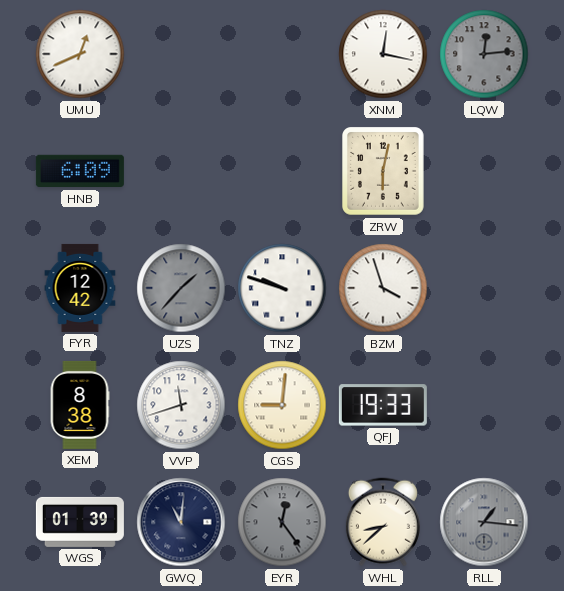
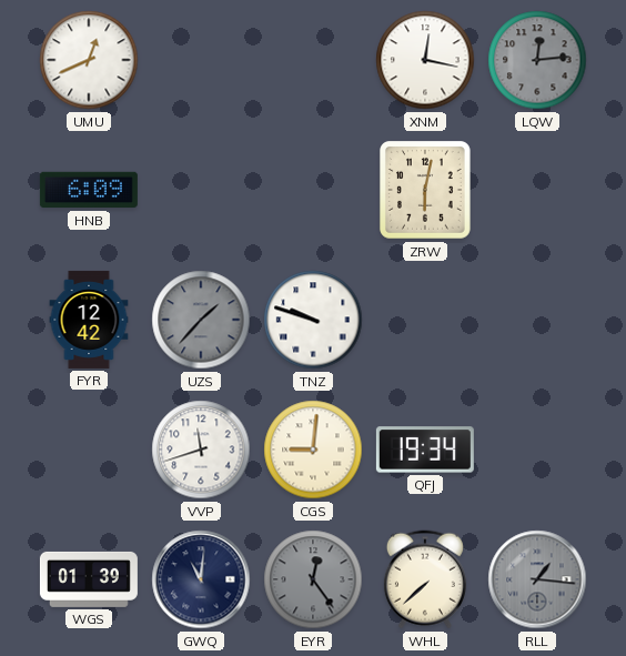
BZM: 3:57 -> none
XEM: 8:38 -> none
QFJ: 19:33 -> 19:34
WHL: 8:38 -> 7:38
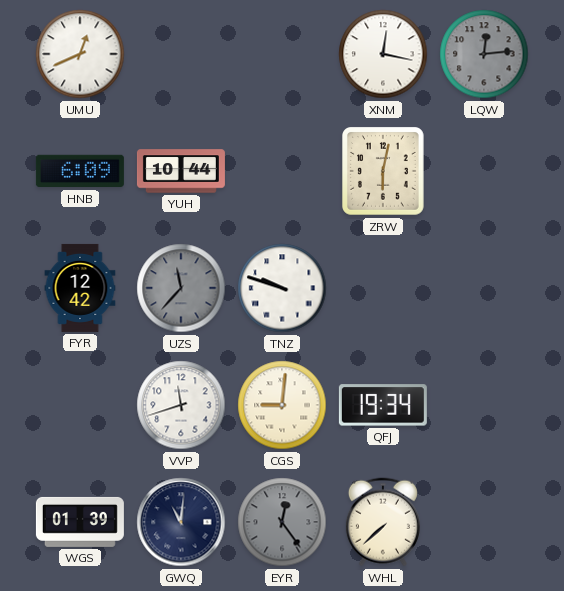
YUH: none -> 10:44
UZS: 1:37 -> 11:37
RLL: 1:16 -> none
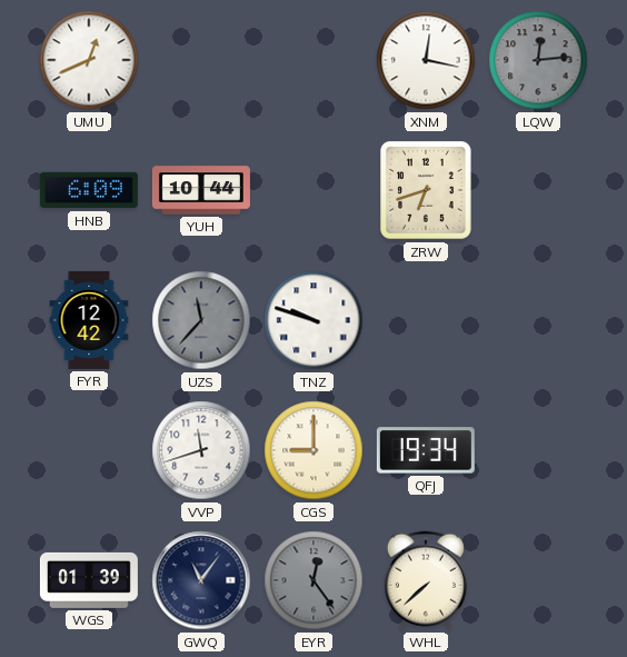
ZRW: 6:02 -> 6:42
CGS: 9:01 -> 9:00
GWQ: 11:01 -> 11:06
